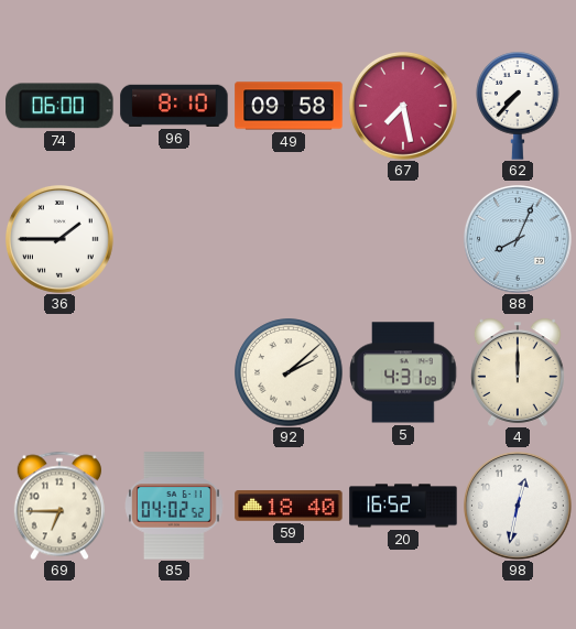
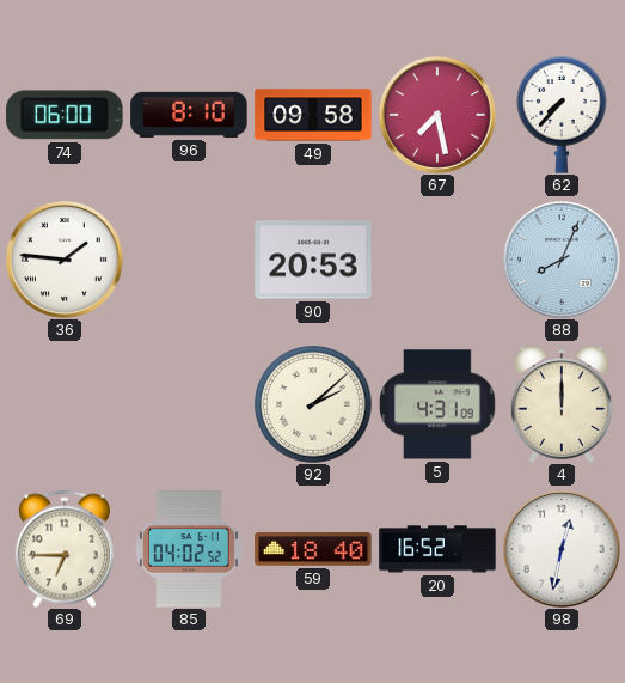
36: 1:45 -> 1:46
90: none -> 20:53
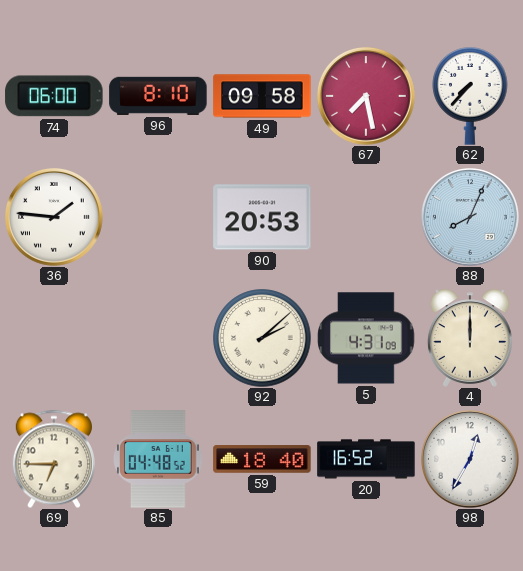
85: 04:02 -> 04:48
98: 12:32 -> 12:35
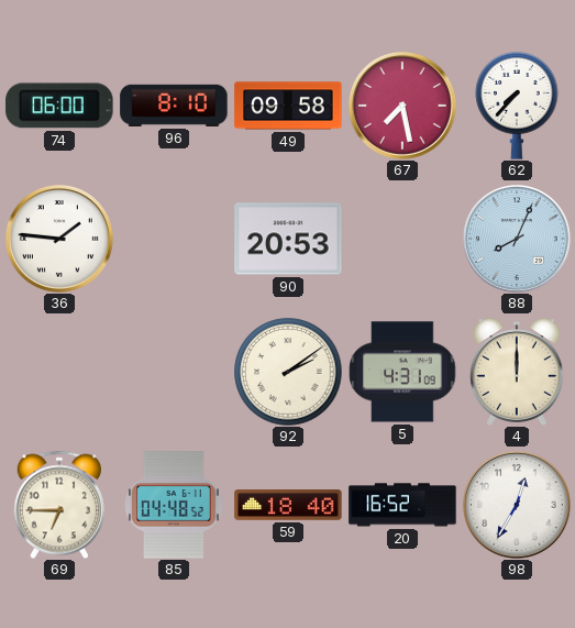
92: 2:08 -> 2:09
